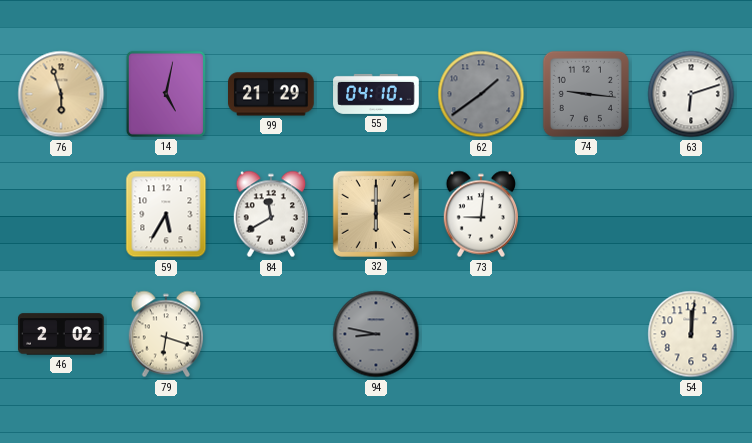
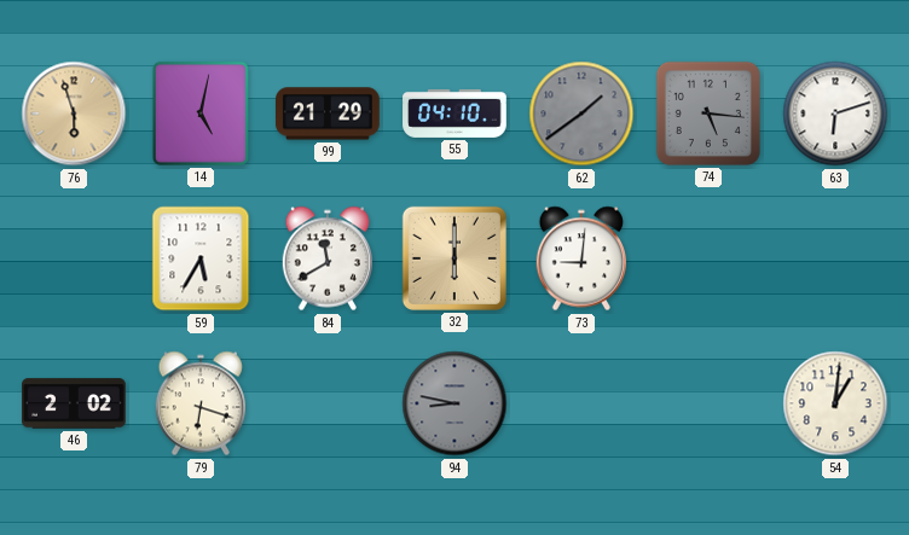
74: 9:16 -> 5:16
54: 12:01 -> 1:01
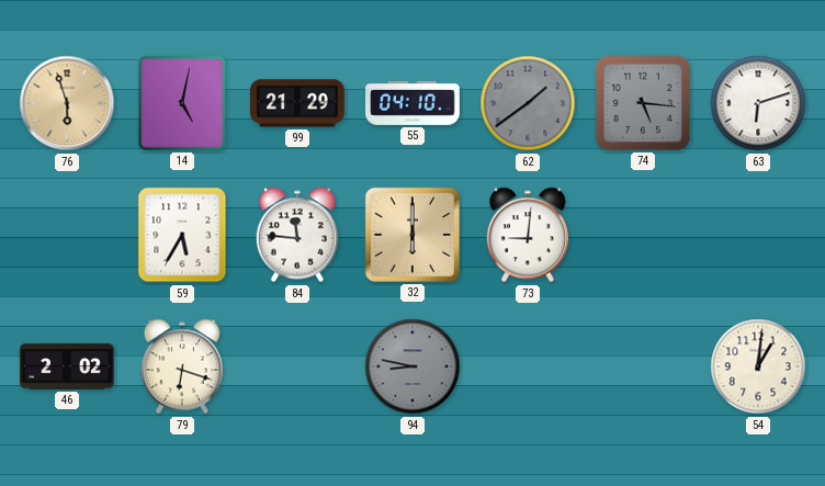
84: 11:40 -> 11:46
